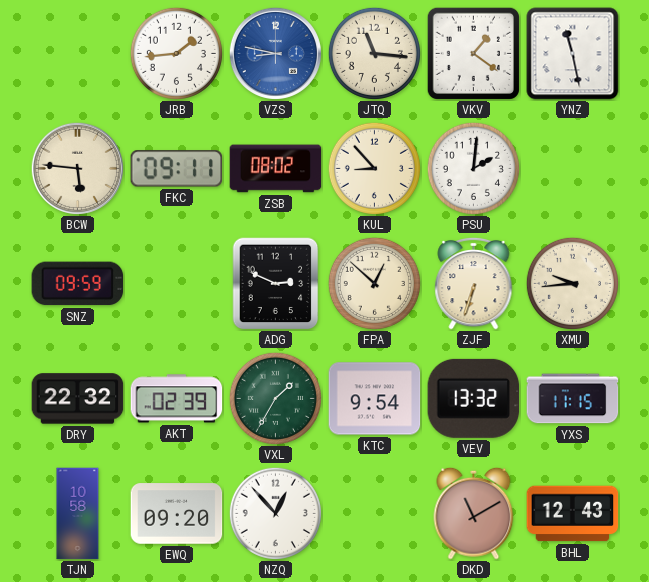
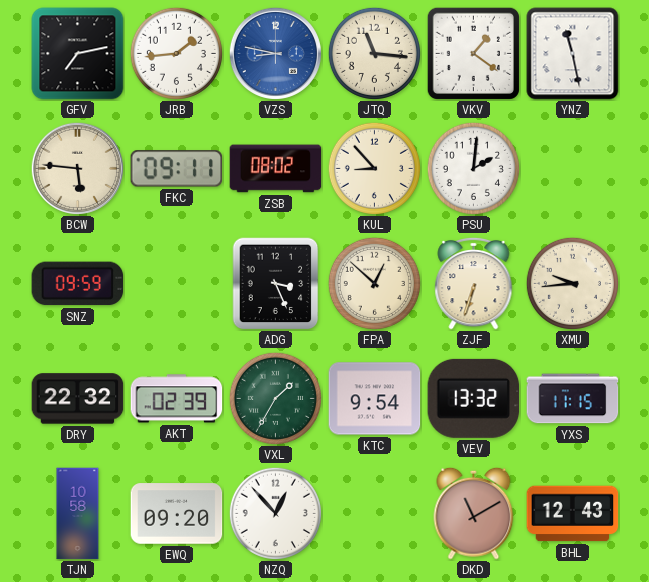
GFV: none -> 7:13
ADG: 2:49 -> 3:26
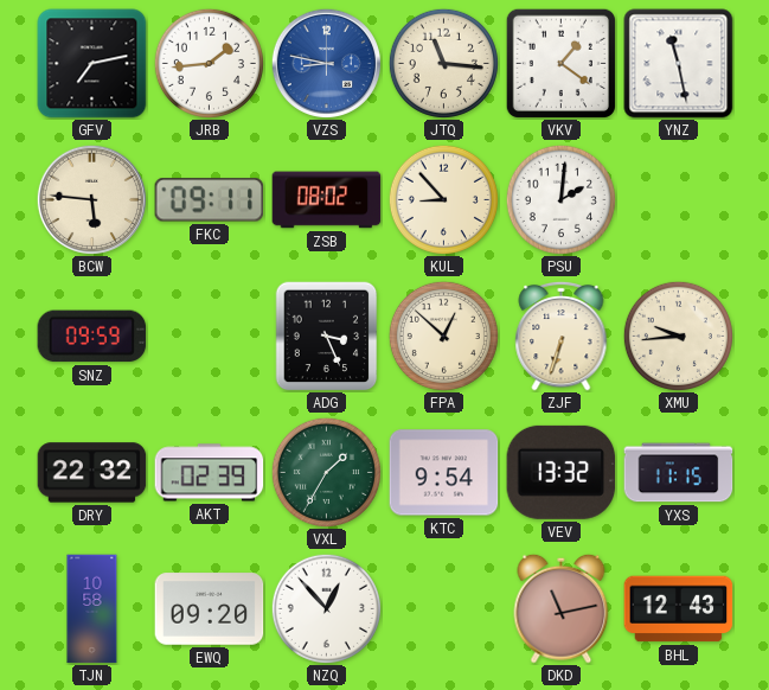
DKD: 11:10 -> 11:13
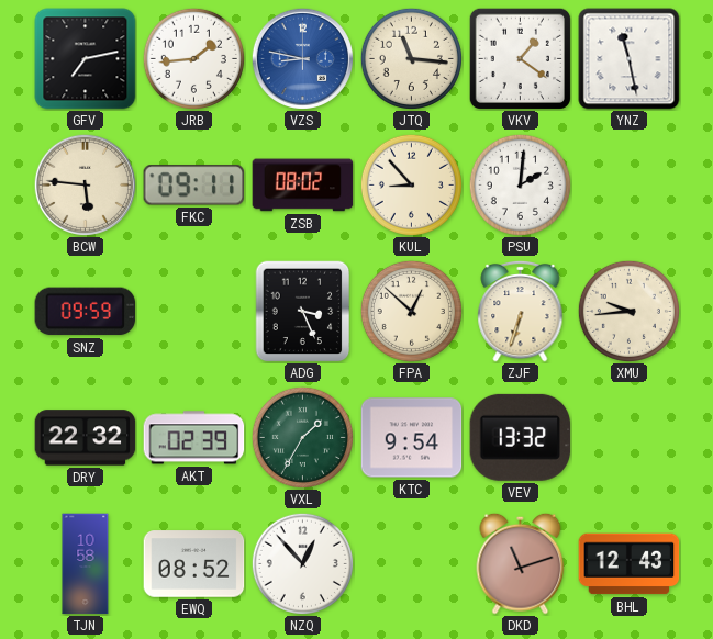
YXS: 11:15 -> none
EWQ: 09:20 -> 08:52
DKD: 11:13 -> 11:12
